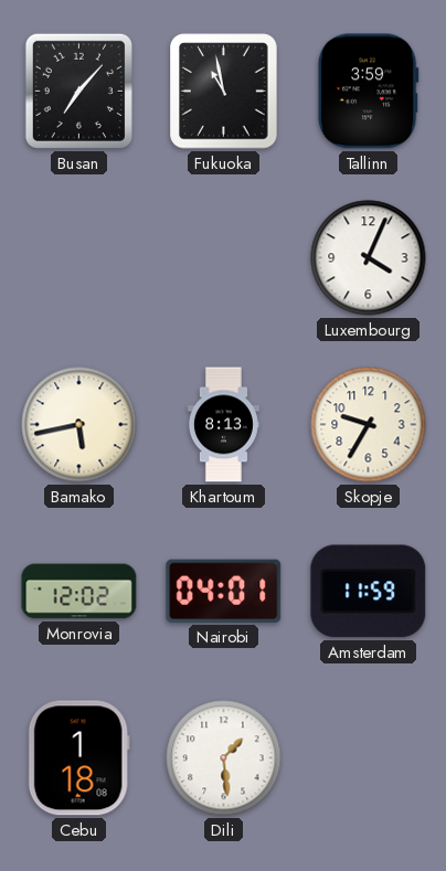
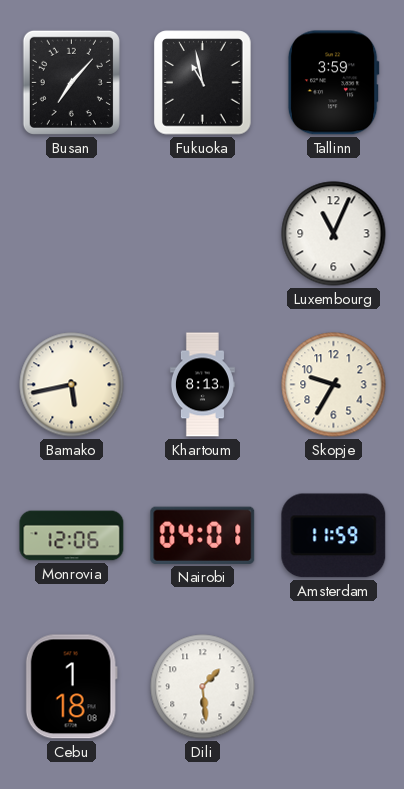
Luxembourg: 4:04 -> 11:04
Monrovia: 12:02 -> 12:06
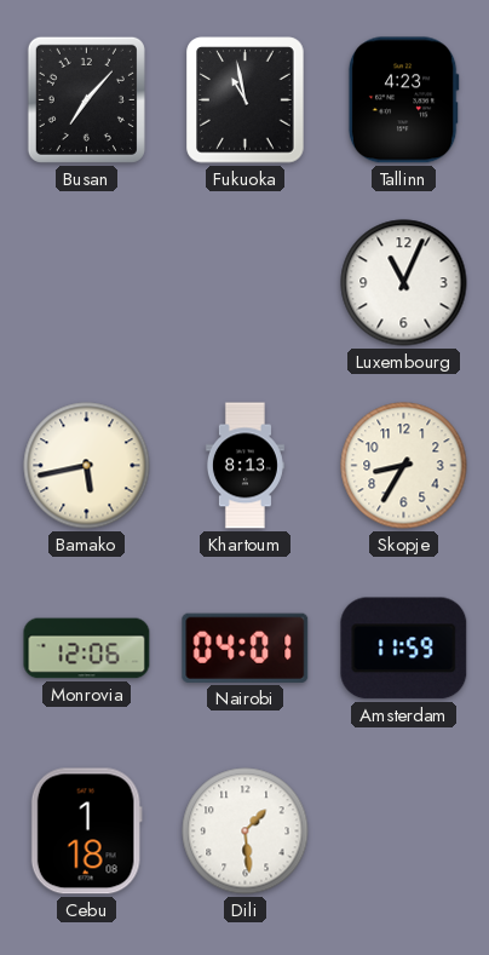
Tallinn: 3:59 -> 4:23
Skopje: 9:35 -> 8:35
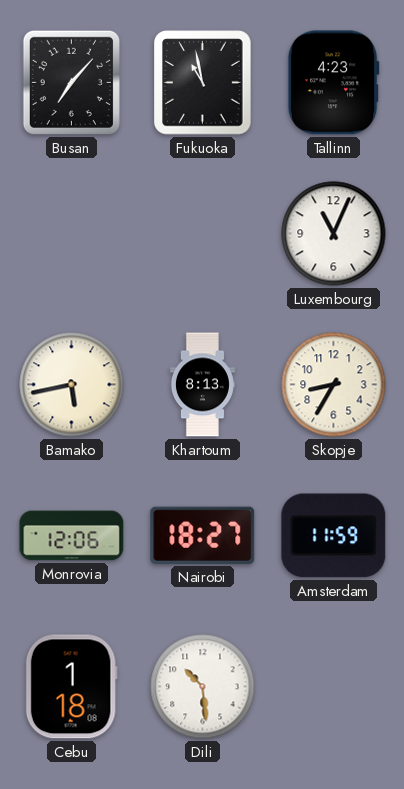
Nairobi: 04:01 -> 18:27
Dili: 1:29 -> 10:29
